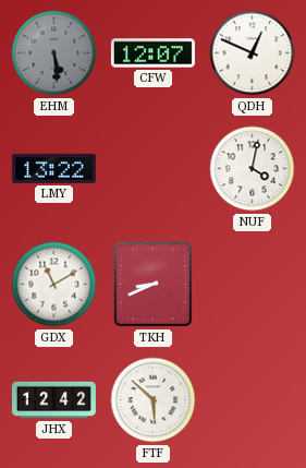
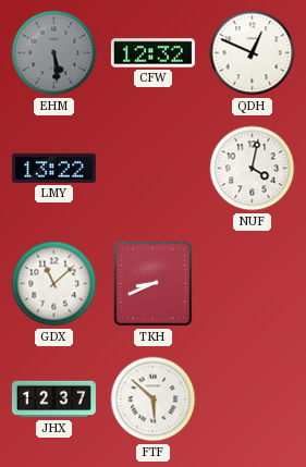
CFW: 12:07 -> 12:32
GDX: 11:10 -> 11:08
JHX: 12:42 -> 12:37
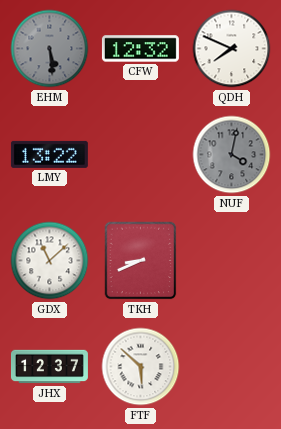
QDH: 12:49 -> 7:49
NUF dial: white -> grey
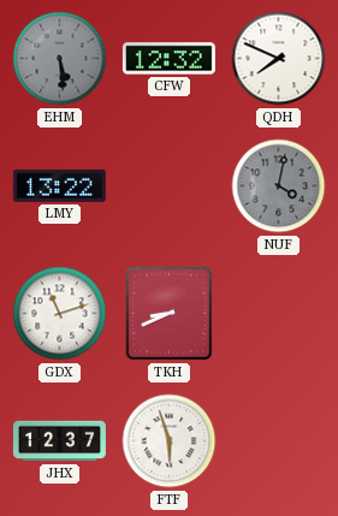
GDX: 11:08 -> 11:12
FTF: 5:52 -> 5:57
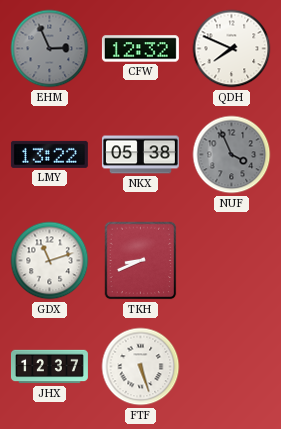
EHM: 5:29 -> 2:56
NKX: none -> 05:38
NUF: 4:02 -> 3:56
FTF: 5:57 -> 5:27
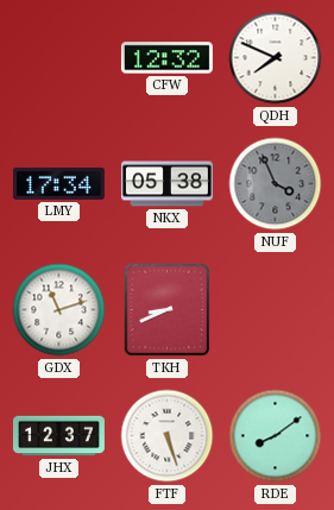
EHM: 2:56 -> none
LMY: 13:22 -> 17:34
RDE: none -> 8:09
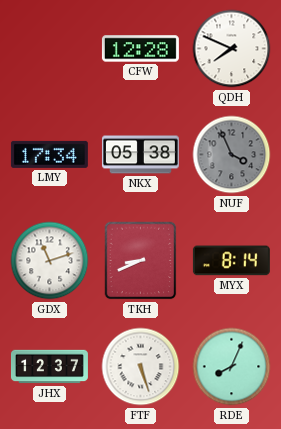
CFW: 12:32 -> 12:28
MYX: none -> 8:14
RDE: 8:09 -> 8:04
